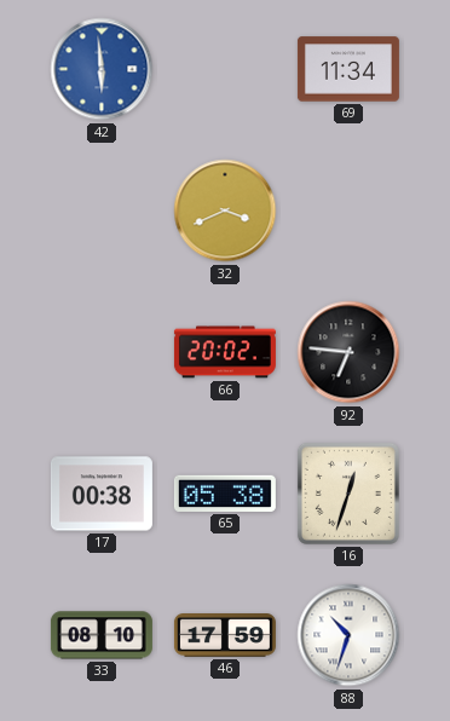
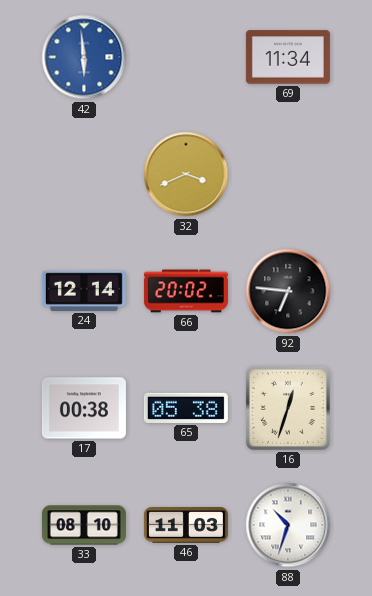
24: none -> 12:14
46: 17:59 -> 11:03
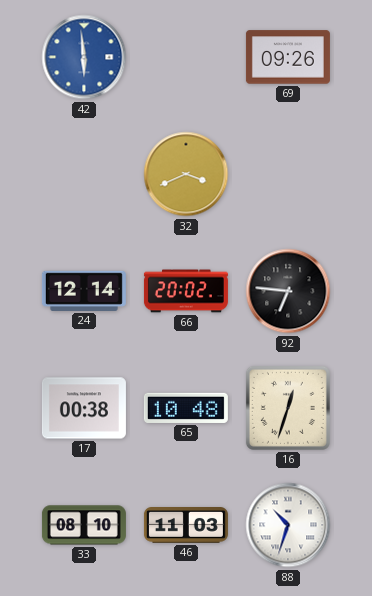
69: 11:34 -> 09:26
65: 05:38 -> 10:48
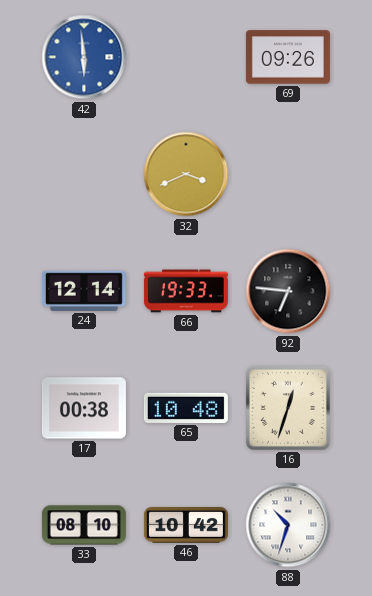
66: 20:02 -> 19:33
46: 11:03 -> 10:42
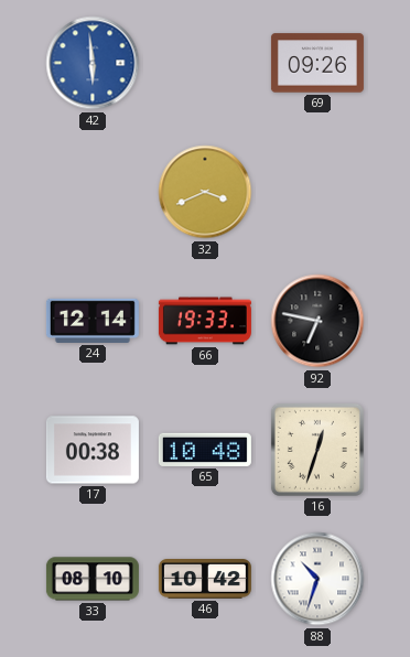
92: 6:46 -> 6:47
